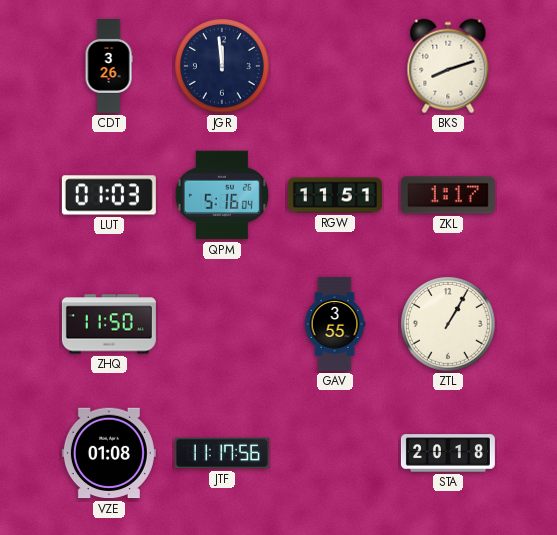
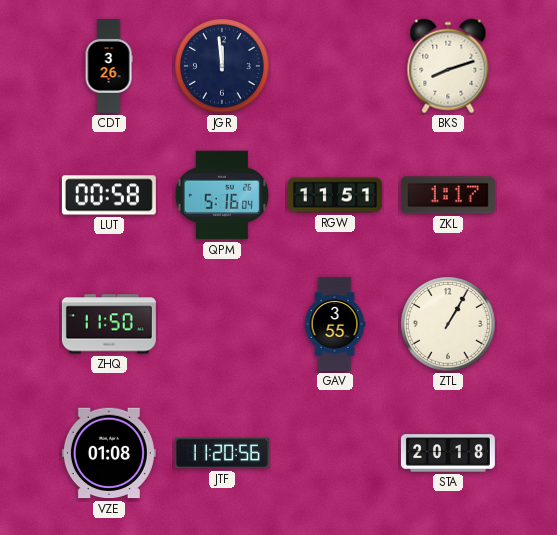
LUT: 01:03 -> 00:58
JTF: 11:17 -> 11:20
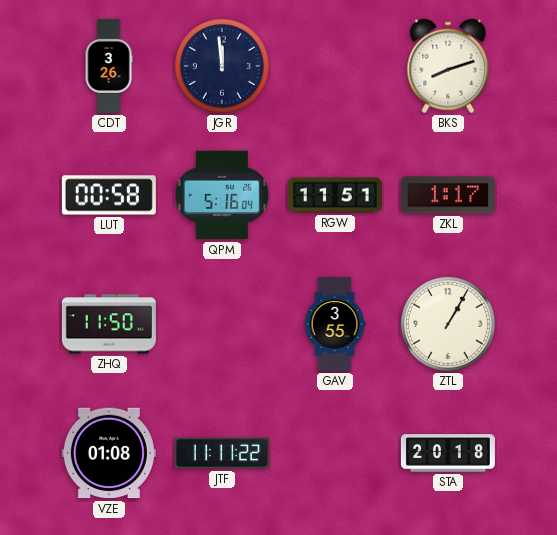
JTF: 11:20 -> 11:11
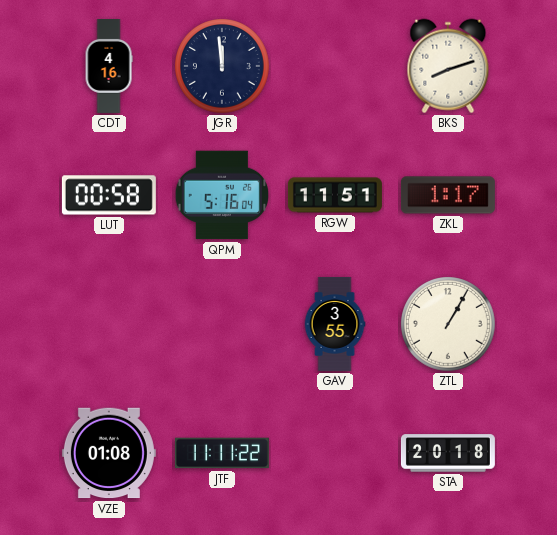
CDT: 3:26 -> 4:16
ZHQ: 11:50 -> none
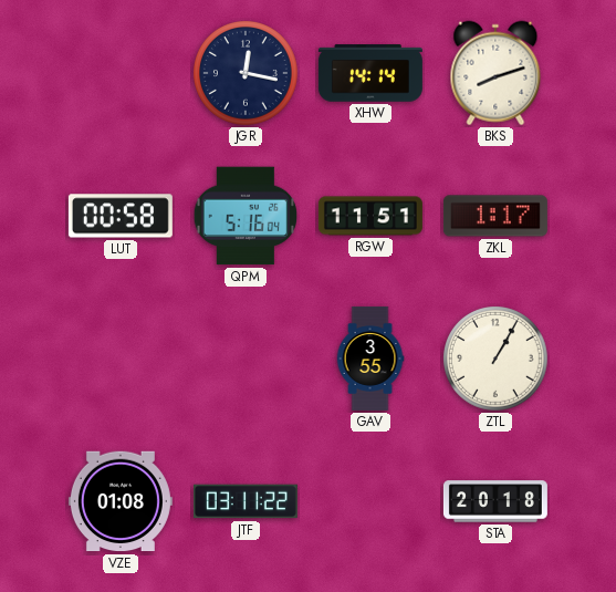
CDT: 4:16 -> none
JGR: 11:59 -> 12:17
XHW: none -> 14:14
JTF: 11:11 -> 03:11
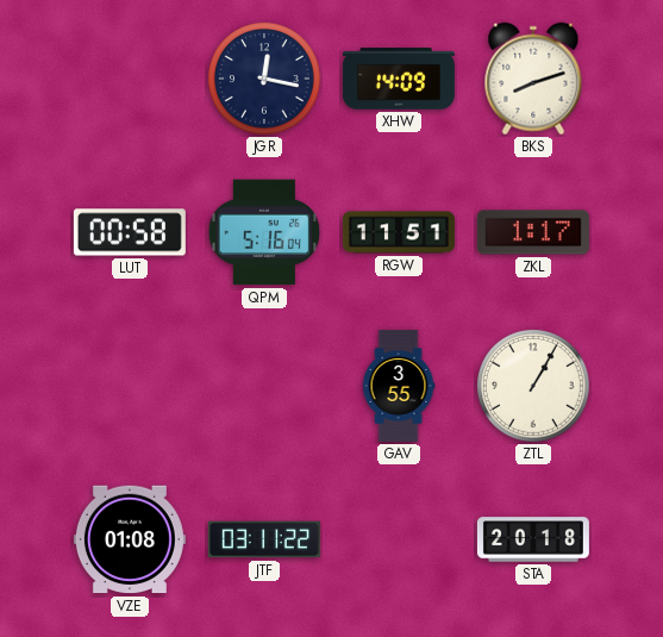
XHW: 14:14 -> 14:09
